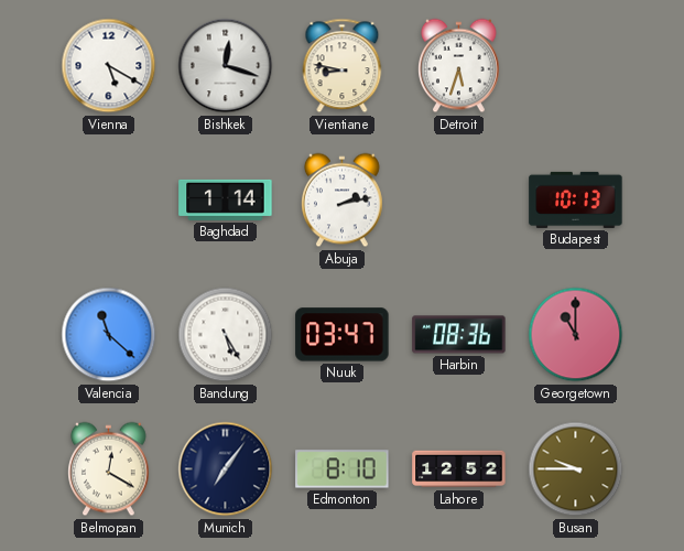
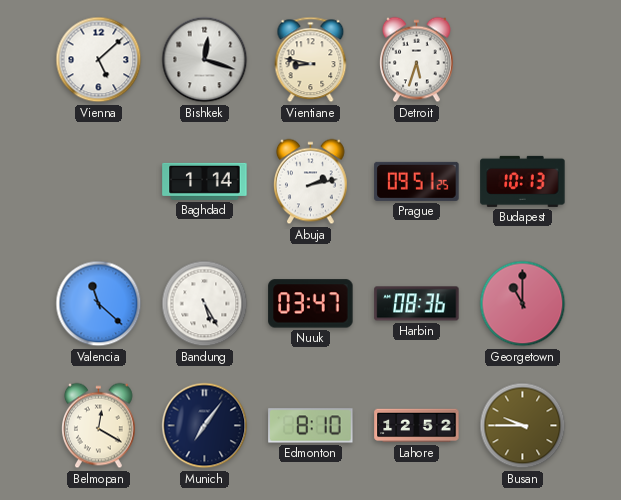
Vienna: 5:20 -> 5:08
Prague: none -> 09:51
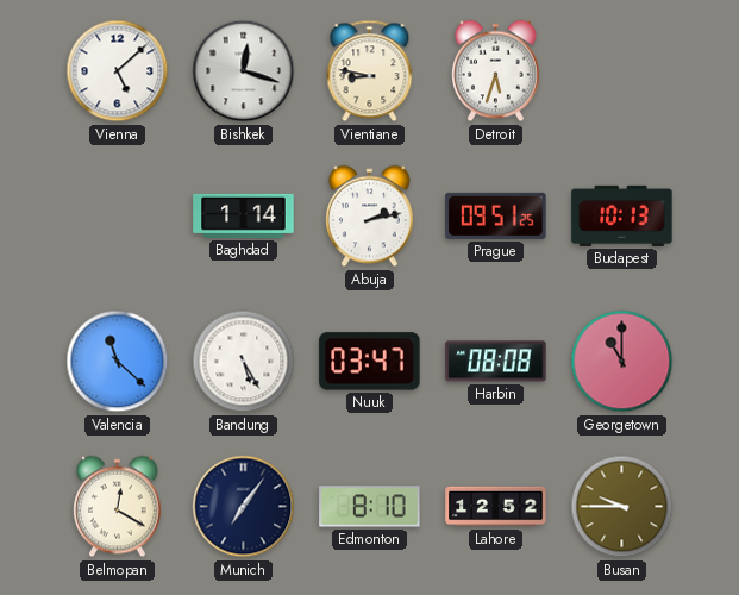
Harbin: 08:36 -> 08:08
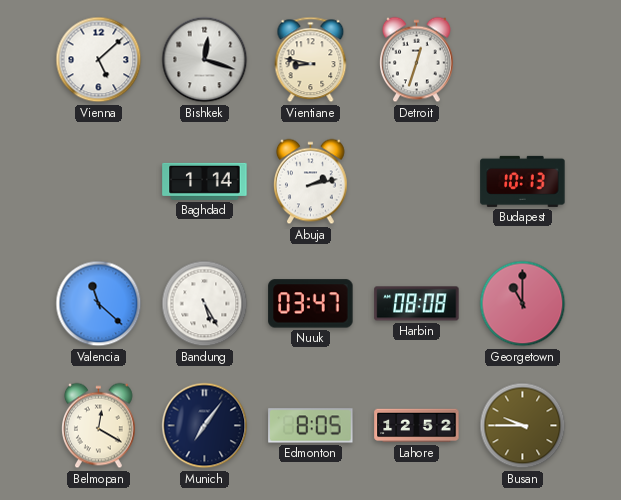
Detroit: 5:33 -> 12:33
Prague: 09:51 -> none
Edmonton: 8:10 -> 8:05
